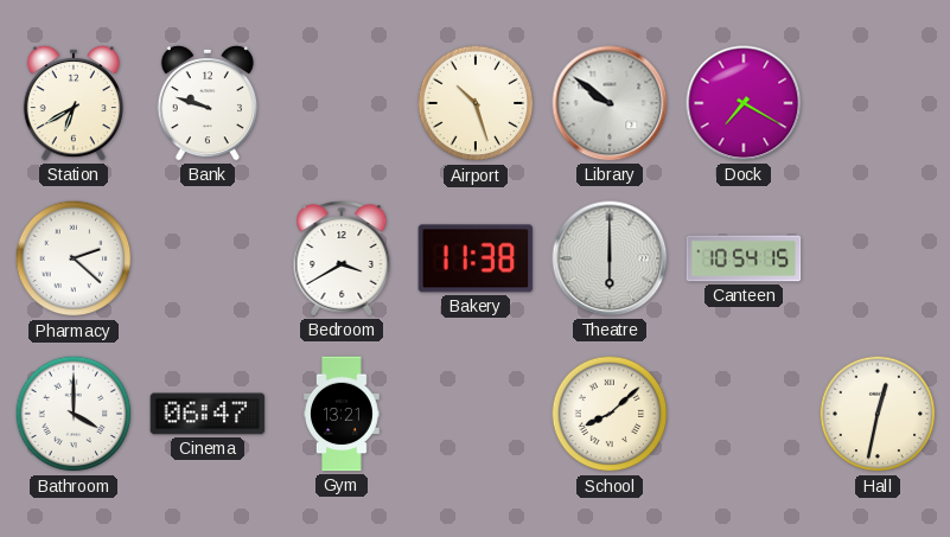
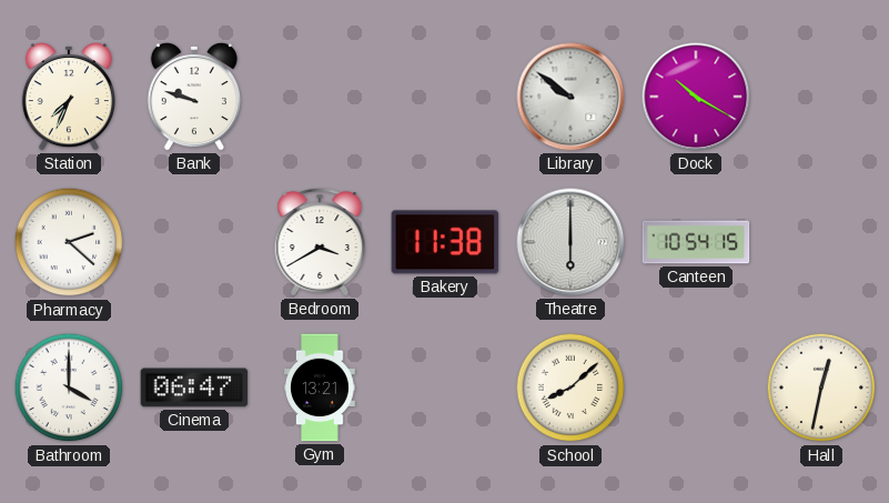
Station: 6:40 -> 7:34
Airport: 10:27 -> none
Dock: 7:20 -> 10:20
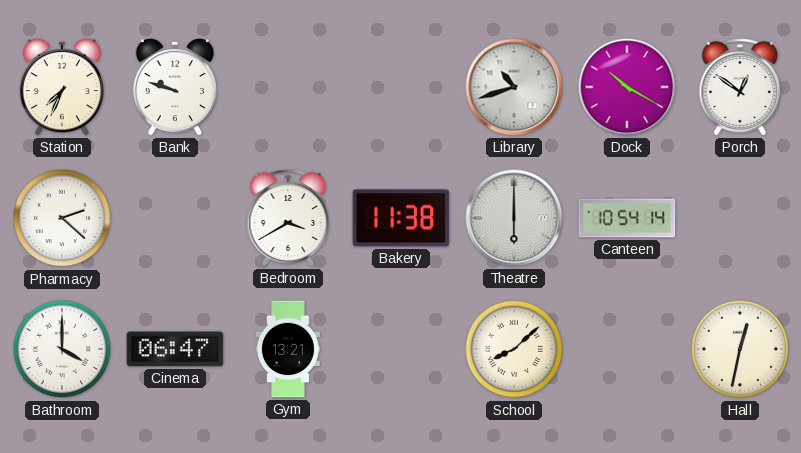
Library: 9:51 -> 10:42
Porch: none -> 12:51
Canteen: 10:54:15 -> 10:54:14
